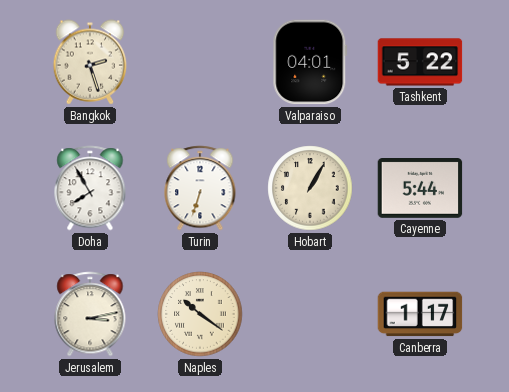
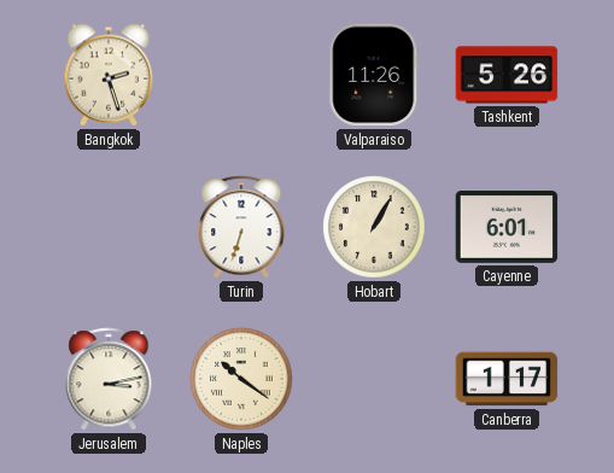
Valparaiso: 04:01 -> 11:26
Tashkent: 5:22 -> 5:26
Doha: 7:55 -> none
Cayenne: 5:44 -> 6:01
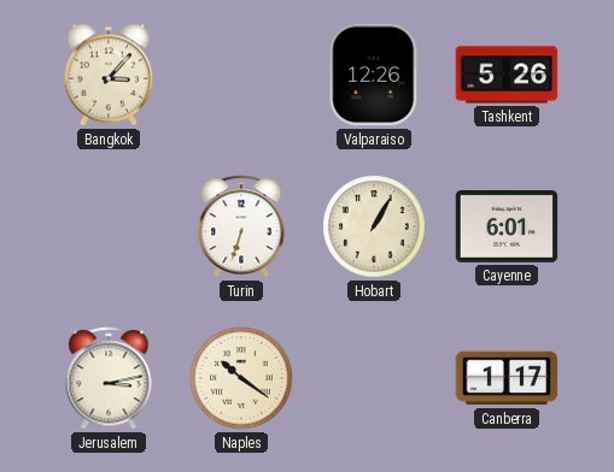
Bangkok: 2:27 -> 3:07
Valparaiso: 11:26 -> 12:26
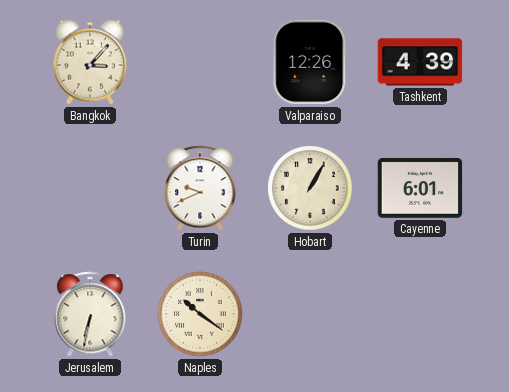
Tashkent: 5:26 -> 4:39
Turin: 6:33 -> 9:41
Jerusalem: 3:13 -> 6:32
Canberra: 1:17 -> none
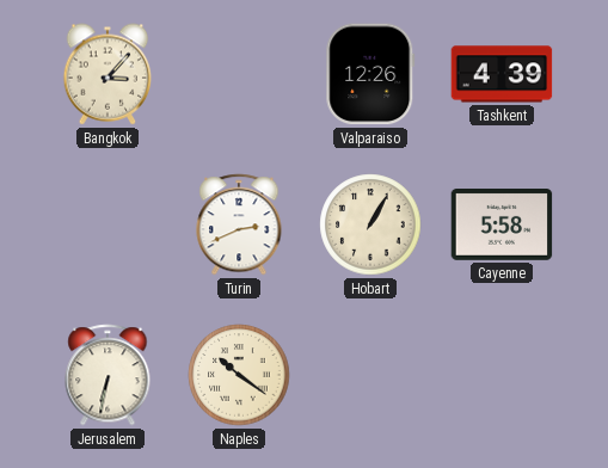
Turin: 9:41 -> 2:41
Cayenne: 6:01 -> 5:58
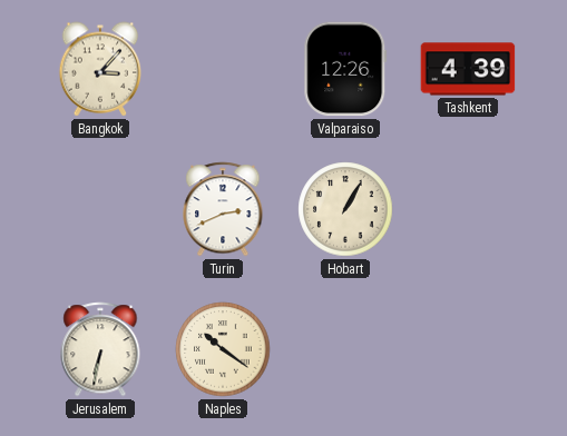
Cayenne: 5:58 -> none
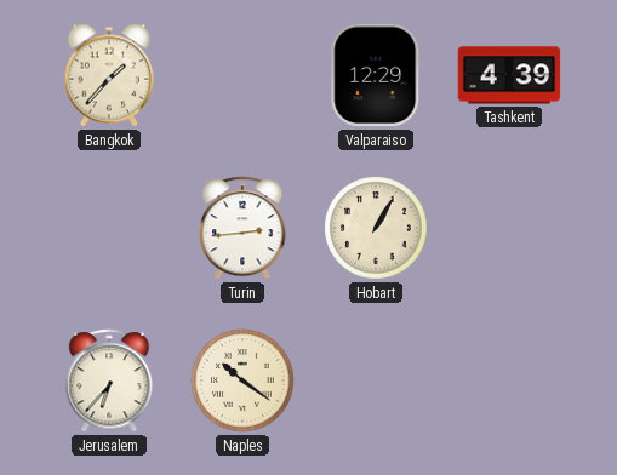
Bangkok: 3:07 -> 1:37
Valparaiso: 12:26 -> 12:29
Turin: 2:41 -> 2:44
Jerusalem: 6:32 -> 6:37
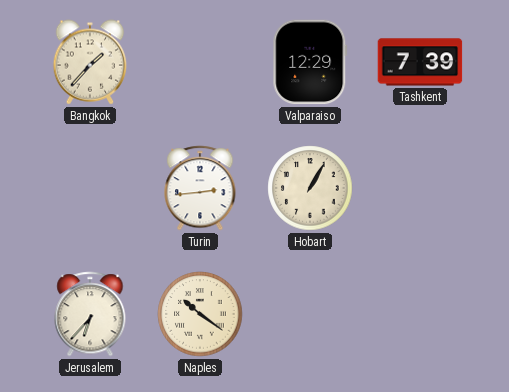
Tashkent: 4:39 -> 7:39
